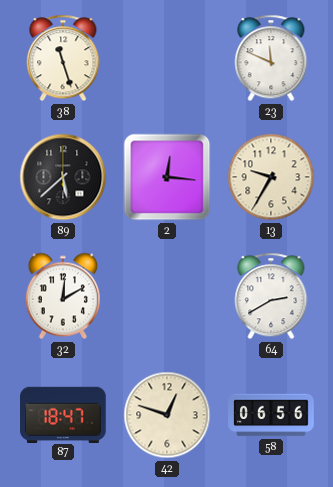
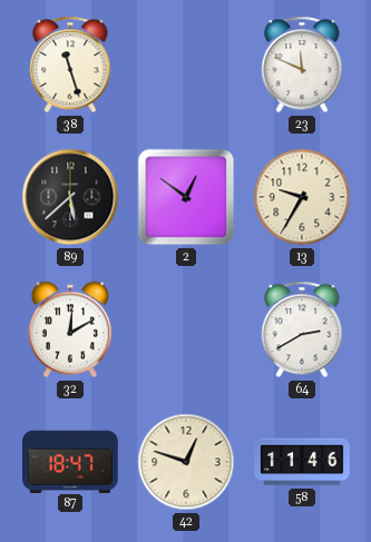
2: 12:16 -> 12:51
58: 06:56 -> 11:46
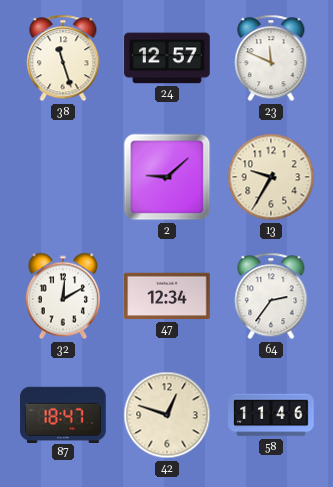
24: none -> 12:57
89: 5:38 -> none
2: 12:51 -> 9:08
47: none -> 12:34
64: 2:40 -> 2:36
